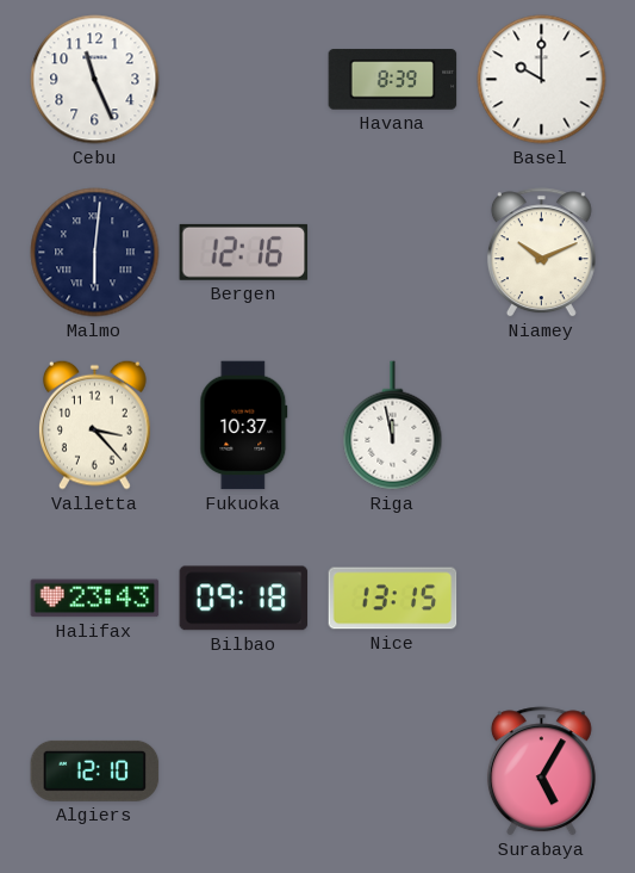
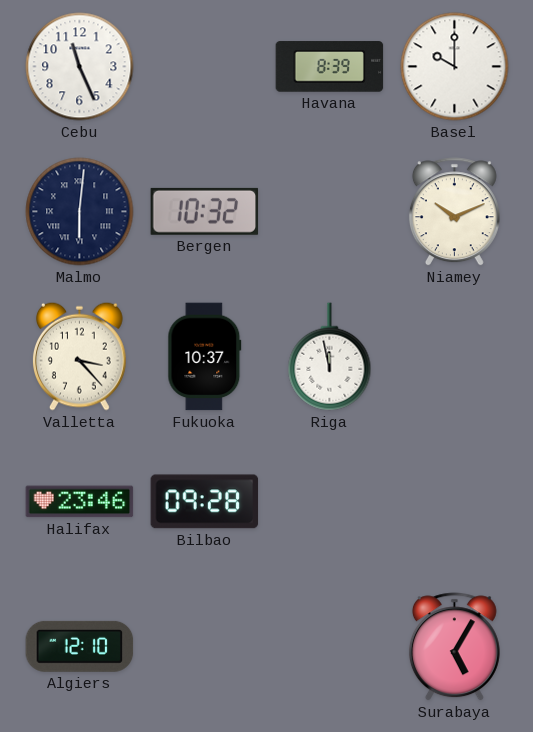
Bergen: 12:16 -> 10:32
Halifax: 23:43 -> 23:46
Bilbao: 09:18 -> 09:28
Nice: 13:15 -> none
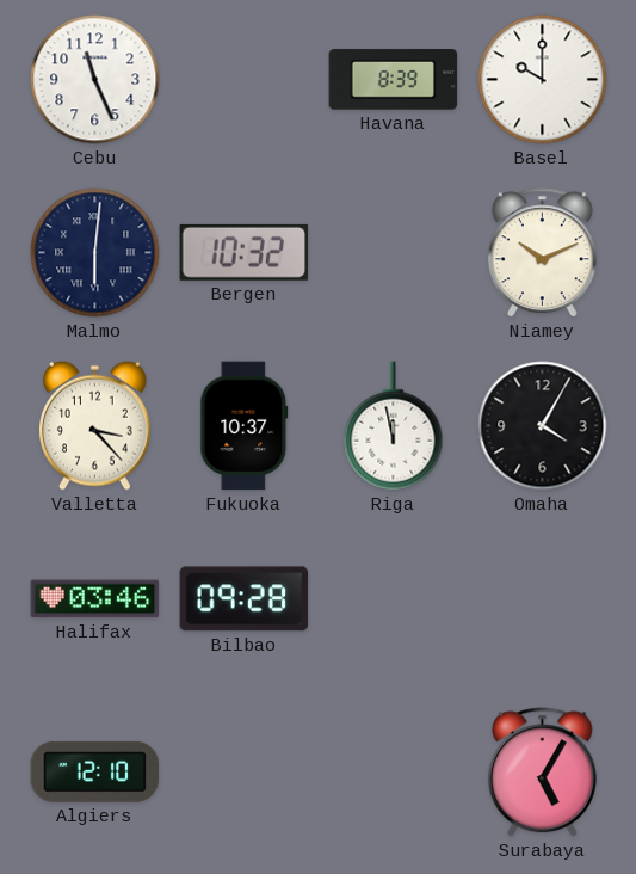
Omaha: none -> 4:05
Halifax: 23:46 -> 03:46
